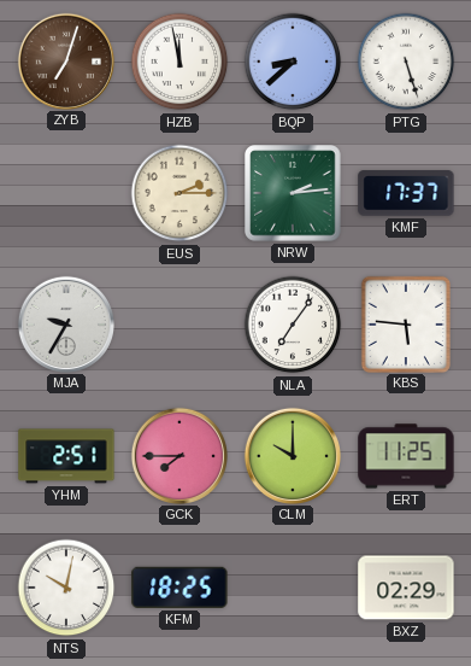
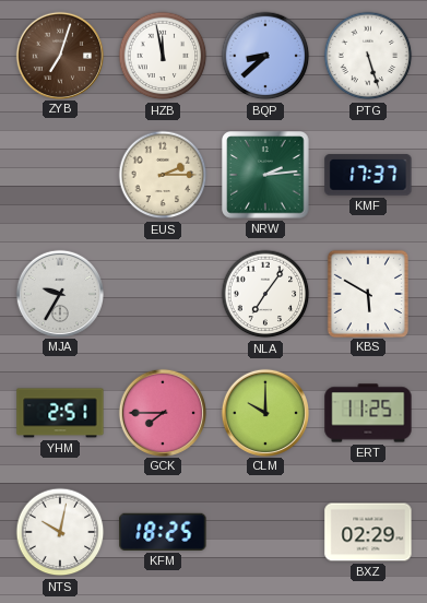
KBS: 5:46 -> 5:50
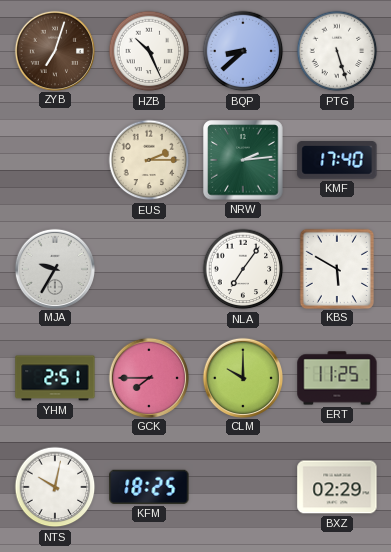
HZB: 11:58 -> 10:26
KMF: 17:37 -> 17:40
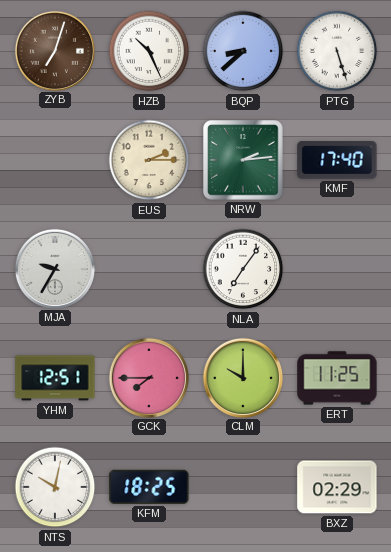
KBS: 5:50 -> none
YHM: 2:51 -> 12:51
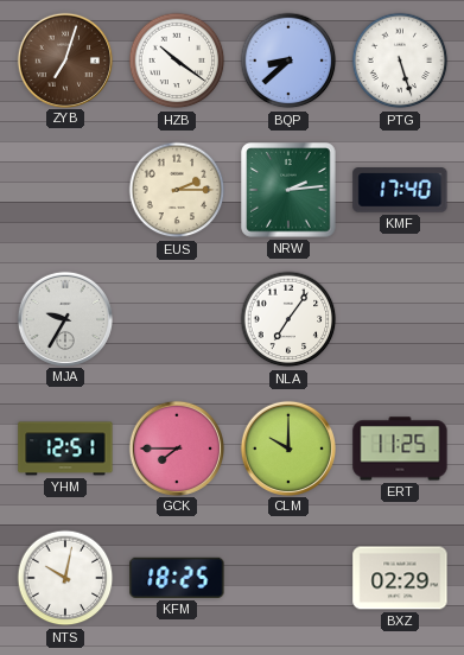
HZB: 10:26 -> 10:21
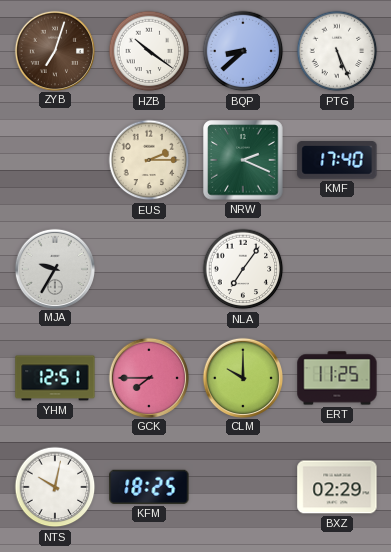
PTG: 5:27 -> 5:26
NRW: 2:14 -> 2:19
